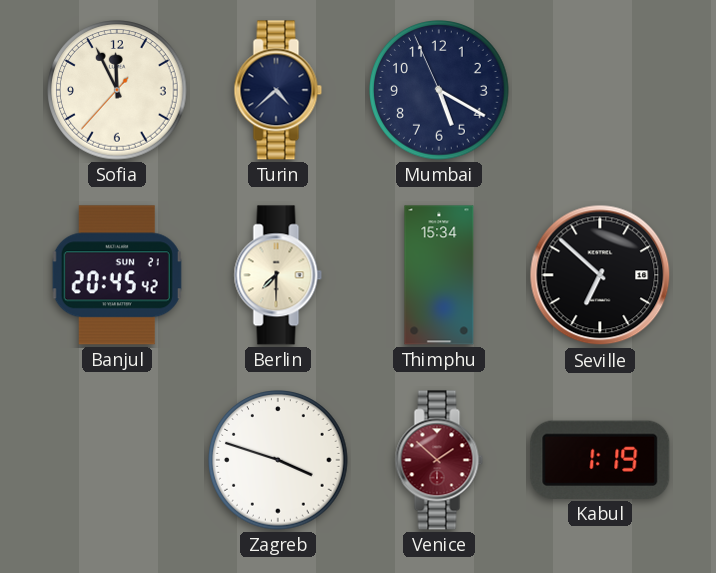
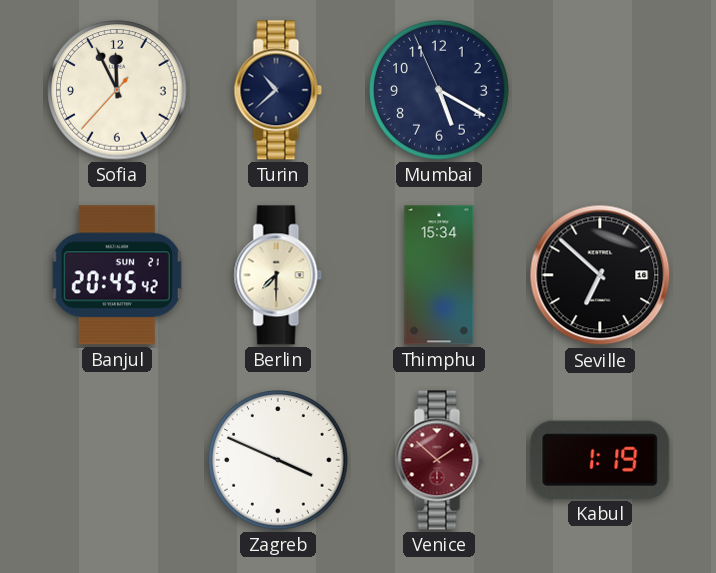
Turin: 4:38 -> 10:38
Zagreb: 3:48 -> 3:49
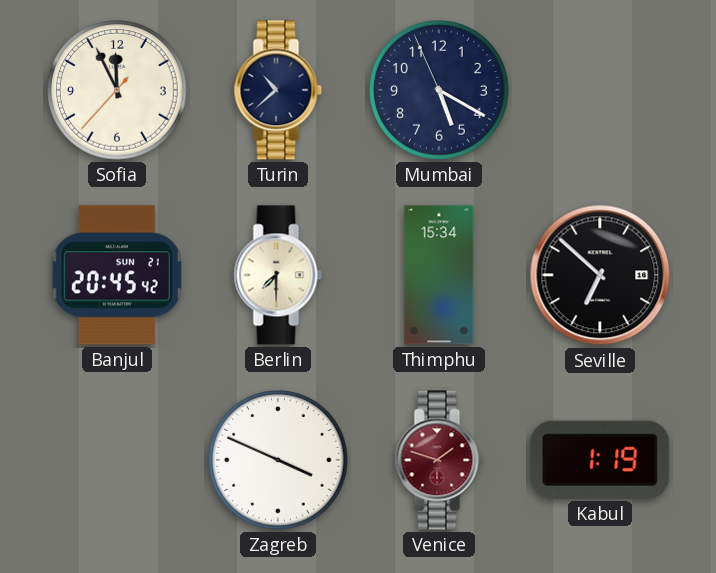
Venice: 1:52 -> 1:48
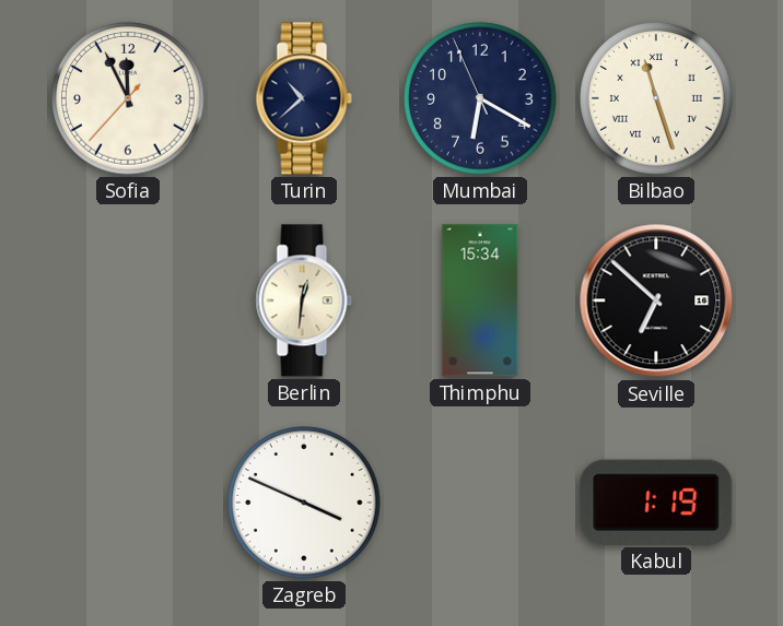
Mumbai: 5:19 -> 6:19
Bilbao: none -> 11:27
Banjul: 20:45 -> none
Berlin: 7:30 -> 12:31
Venice: 1:48 -> none
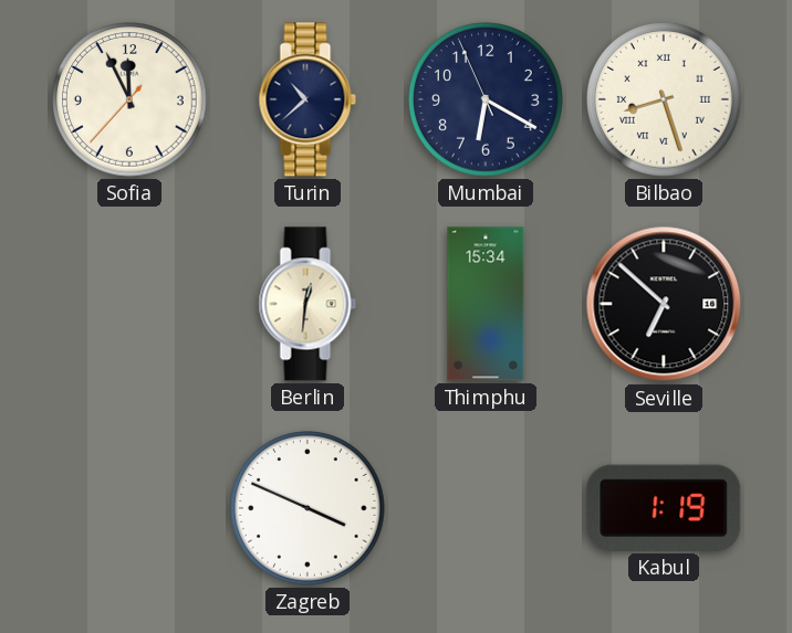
Bilbao: 11:27 -> 8:27
